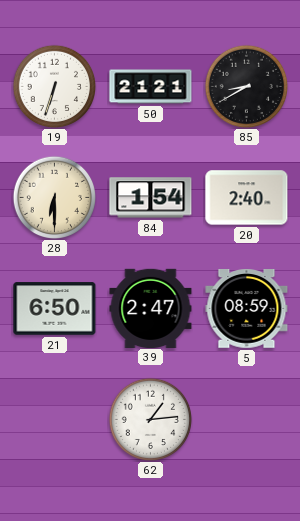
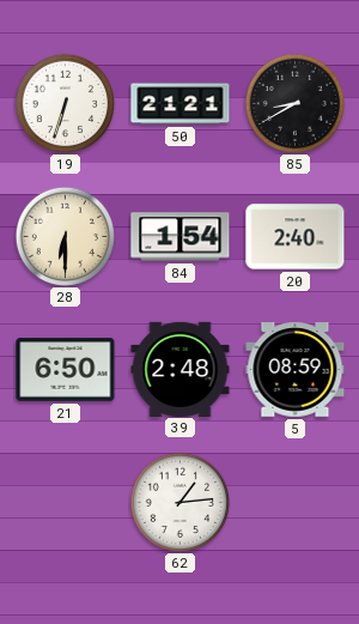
39: 2:47 -> 2:48
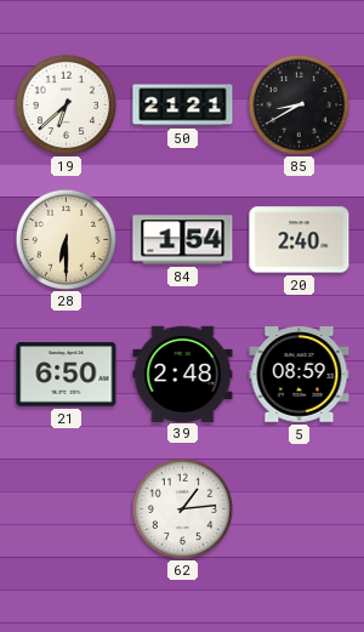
19: 6:33 -> 6:38
